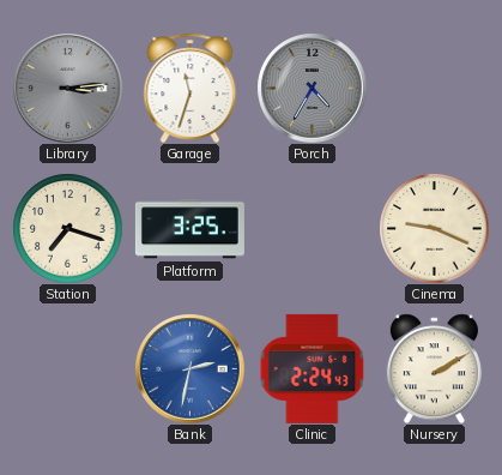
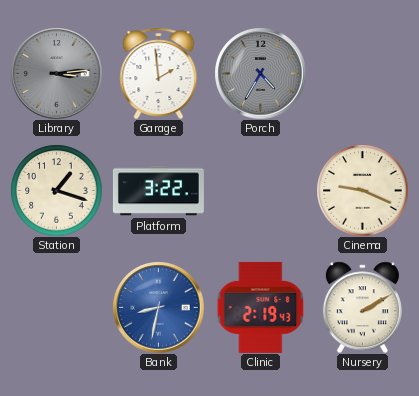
Garage: 11:33 -> 1:59
Station: 7:18 -> 1:18
Platform: 3:25 -> 3:22
Bank: 2:32 -> 8:32
Clinic: 2:24 -> 2:19
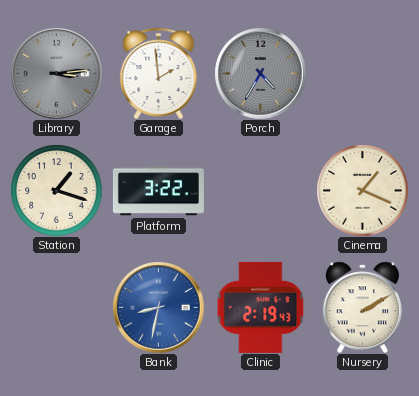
Cinema: 9:19 -> 1:19
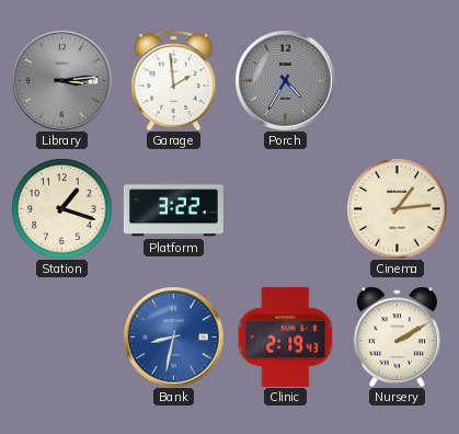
Cinema: 1:19 -> 1:14
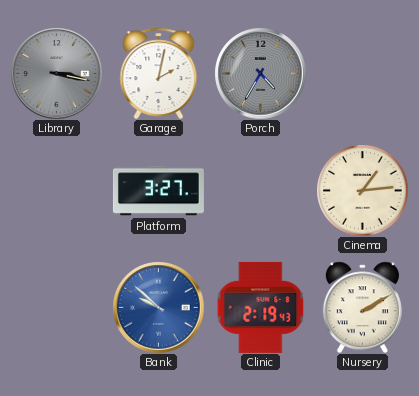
Library: 3:14 -> 3:17
Garage: 1:59 -> 2:02
Station: 1:18 -> none
Platform: 3:22 -> 3:27
Bank: 8:32 -> 9:52
